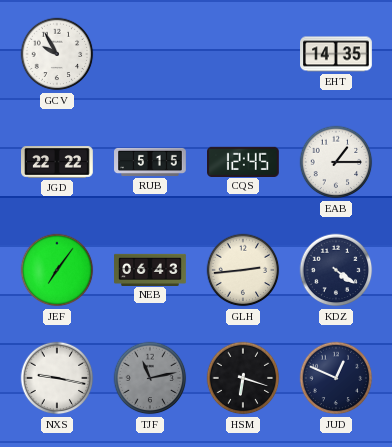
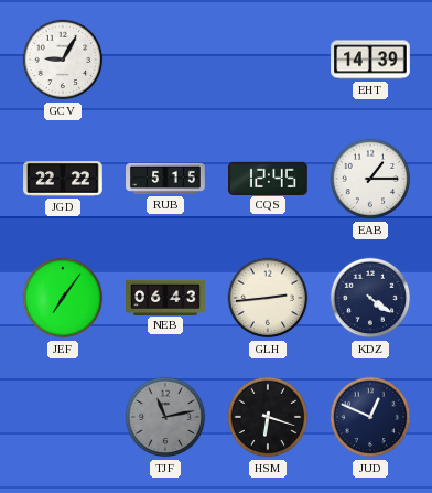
GCV: 9:55 -> 9:05
EHT: 14:35 -> 14:39
NXS: 9:17 -> none
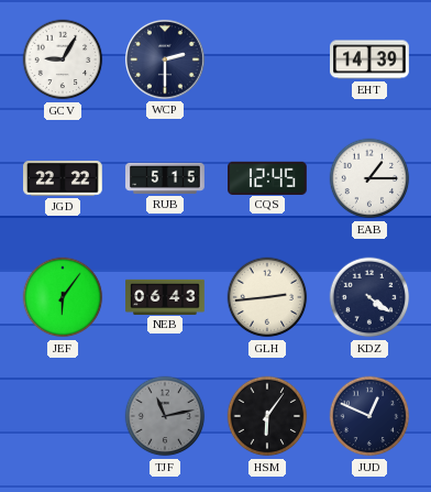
WCP: none -> 2:30
JEF: 7:06 -> 6:06
HSM: 6:18 -> 6:06
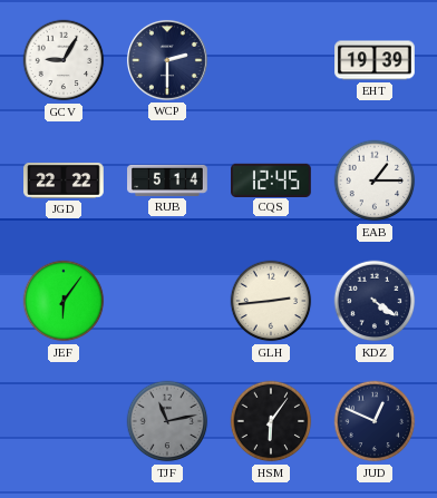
EHT: 14:39 -> 19:39
RUB: 5:15 -> 5:14
NEB: 06:43 -> none
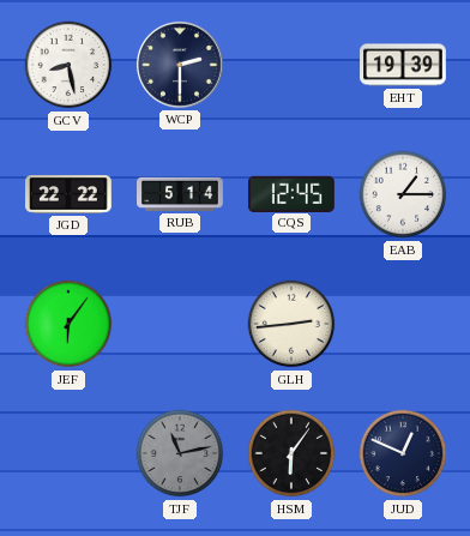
GCV: 9:05 -> 8:28
KDZ: 4:21 -> none
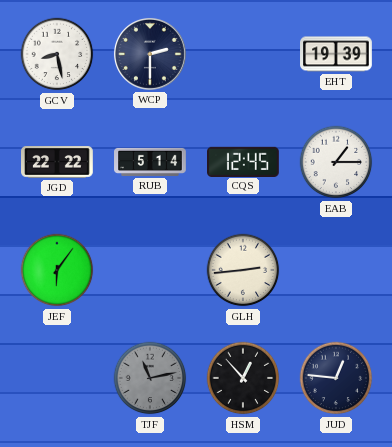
HSM: 6:06 -> 12:53
JUD: 12:49 -> 12:46
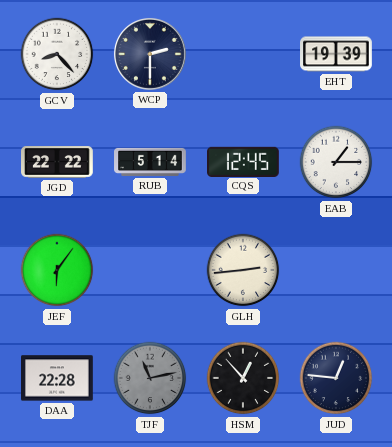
GCV: 8:28 -> 8:23
DAA: none -> 22:28
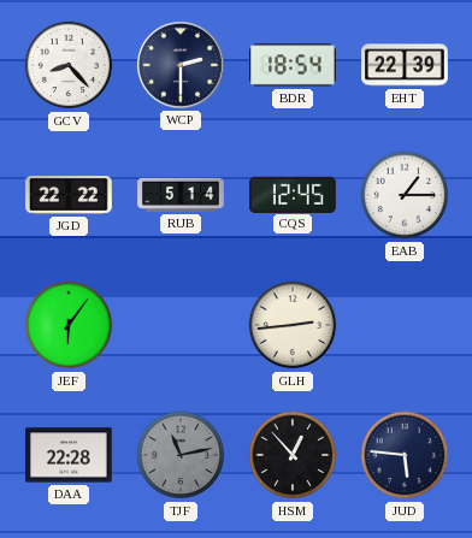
BDR: none -> 18:54
EHT: 19:39 -> 22:39
JUD: 12:46 -> 5:46
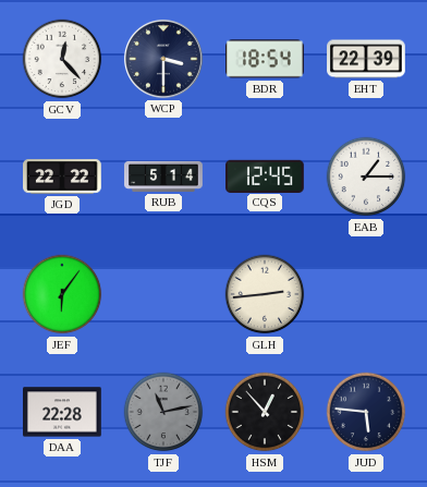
GCV: 8:23 -> 12:23
WCP: 2:30 -> 3:30
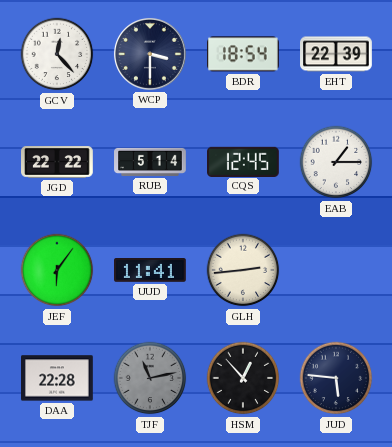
UUD: none -> 11:41
